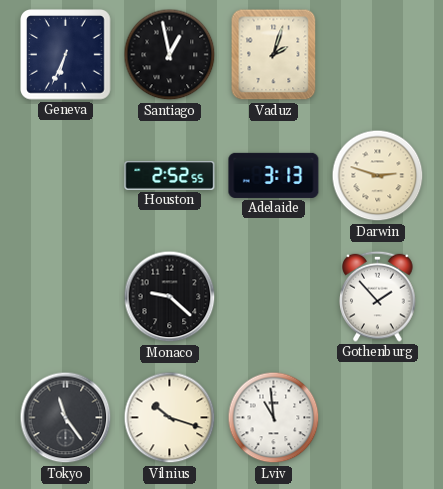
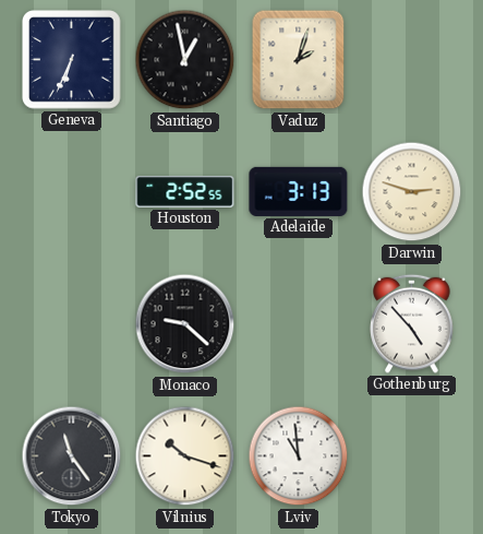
Gothenburg: 1:53 -> 4:53
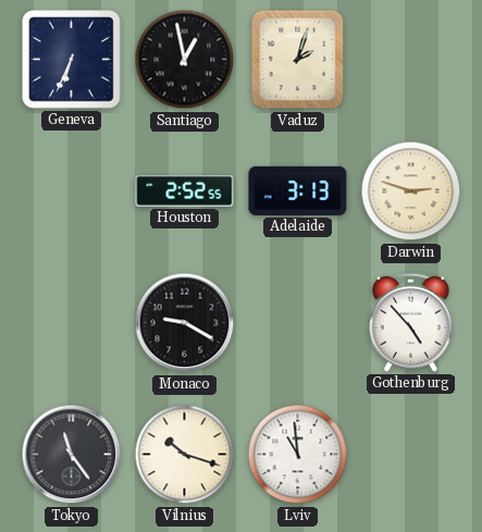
Monaco: 9:22 -> 9:20
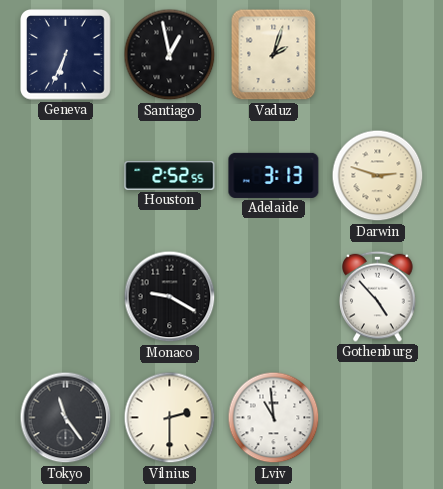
Vilnius: 10:18 -> 2:30
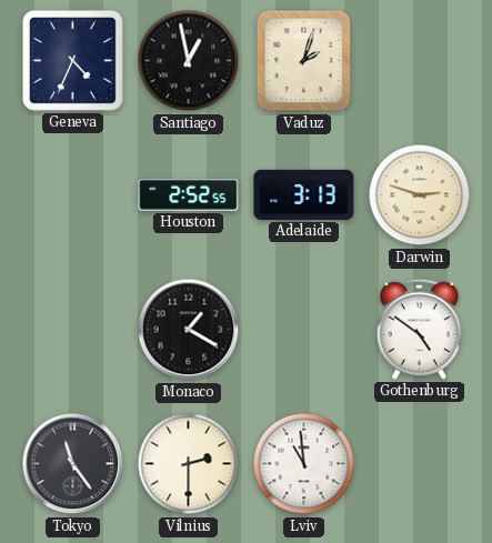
Geneva: 6:34 -> 4:34
Monaco: 9:20 -> 1:20
Gothenburg: 4:53 -> 4:51
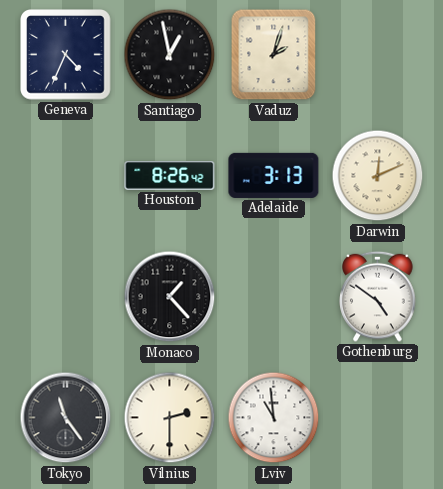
Houston: 2:52 -> 8:26
Darwin: 2:48 -> 12:11
Monaco: 1:20 -> 1:23
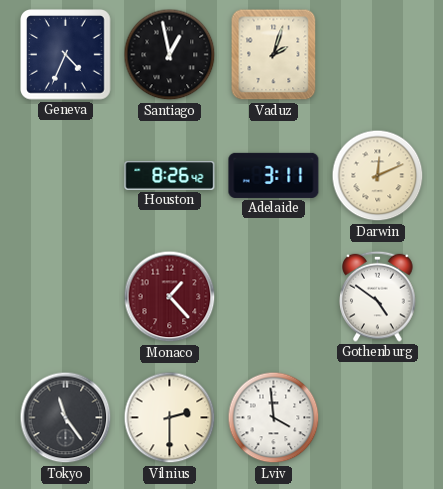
Adelaide: 3:13 -> 3:11
Monaco dial: black -> burgundy
Lviv: 10:59 -> 3:59
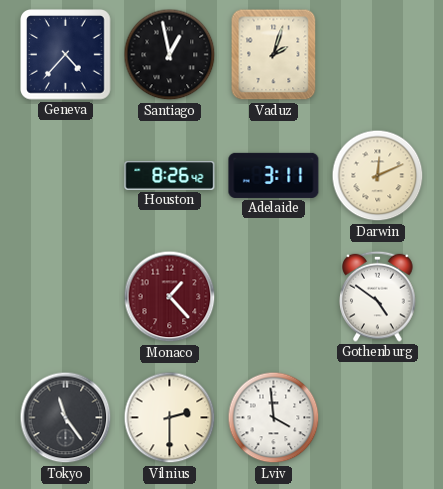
Geneva: 4:34 -> 4:37
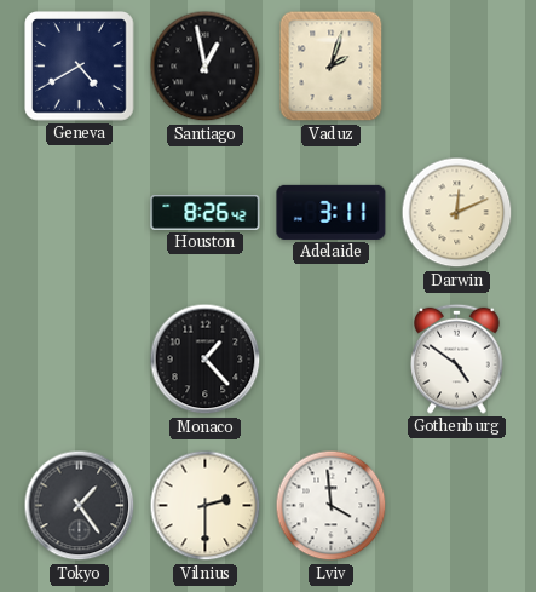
Geneva: 4:37 -> 4:40
Monaco dial: burgundy -> black
Tokyo: 11:24 -> 1:24
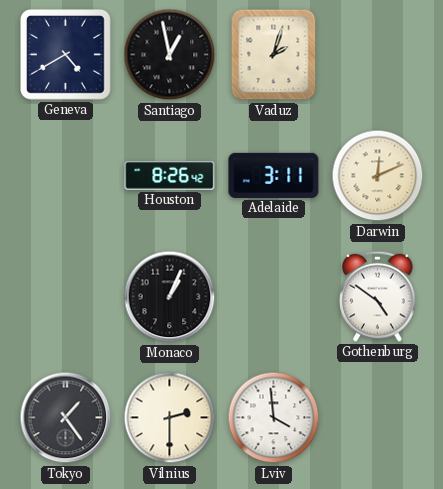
Monaco: 1:23 -> 1:04
